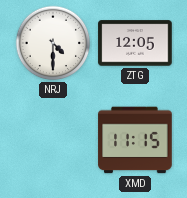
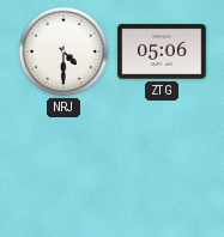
ZTG: 12:05 -> 05:06
XMD: 11:15 -> none
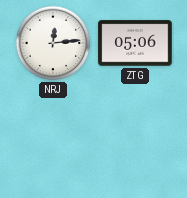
NRJ: 4:30 -> 12:14
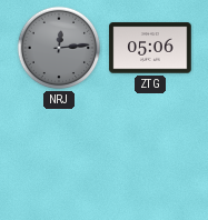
NRJ dial: white -> grey
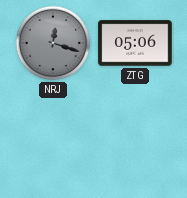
NRJ: 12:14 -> 12:18
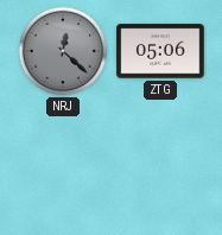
NRJ: 12:18 -> 12:22
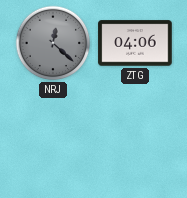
ZTG: 05:06 -> 04:06
